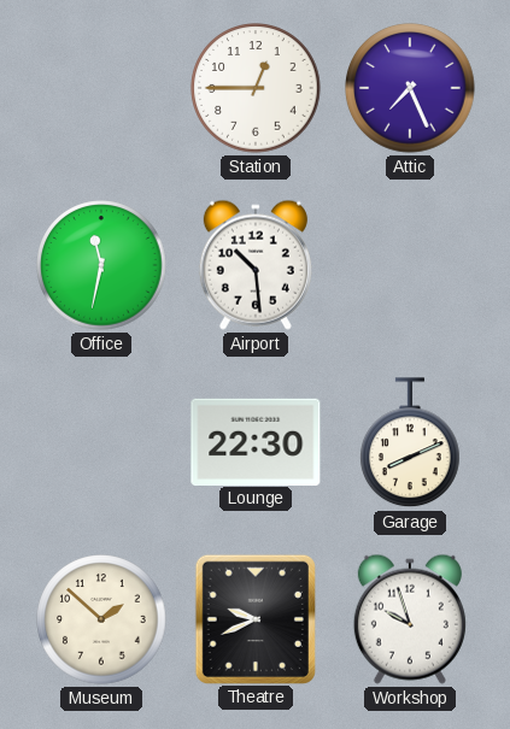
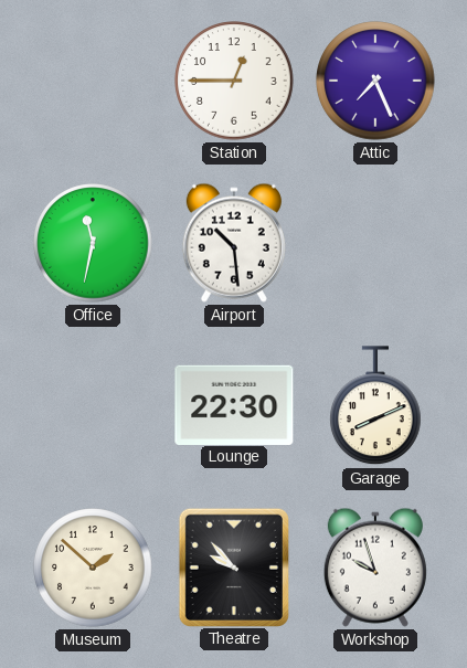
Theatre: 9:41 -> 9:53
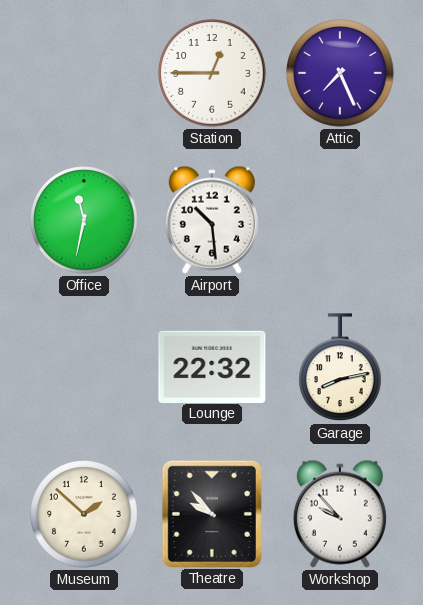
Lounge: 22:30 -> 22:32
Garage: 8:11 -> 8:13
Workshop: 9:57 -> 9:53
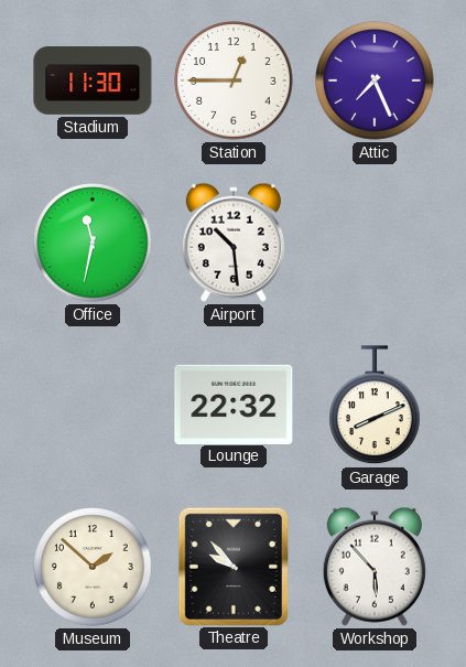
Stadium: none -> 11:30
Garage: 8:13 -> 8:11
Workshop: 9:53 -> 5:53
